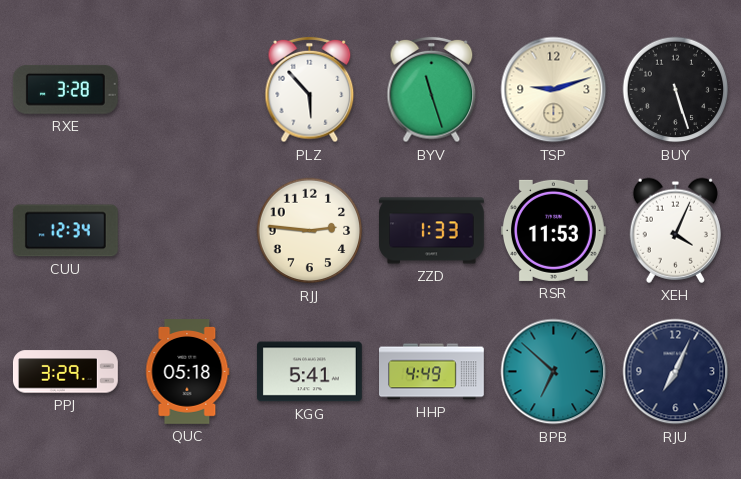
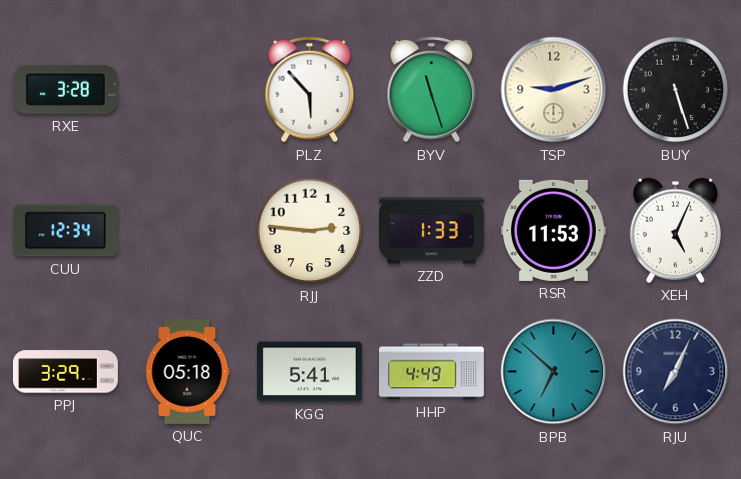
XEH: 4:04 -> 5:04
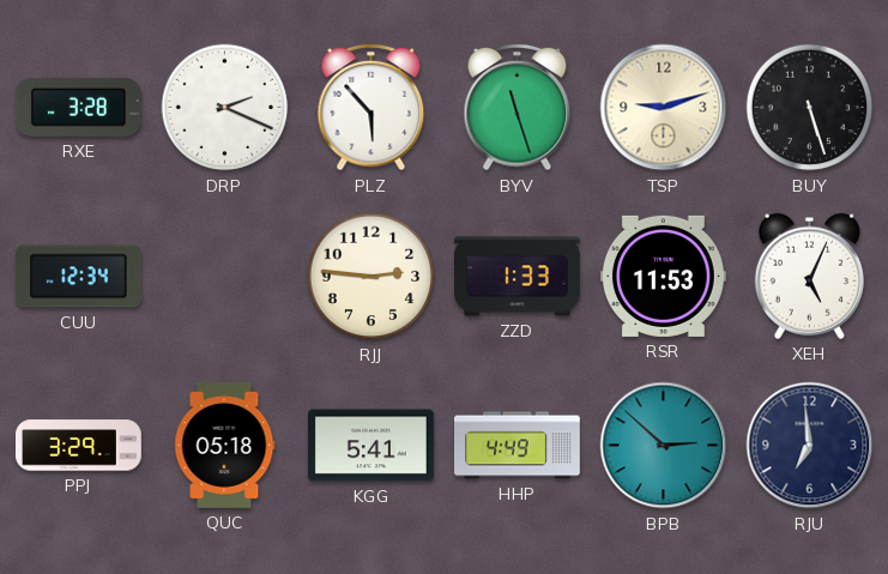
DRP: none -> 2:19
BPB: 6:52 -> 2:52
RJU: 7:04 -> 6:59
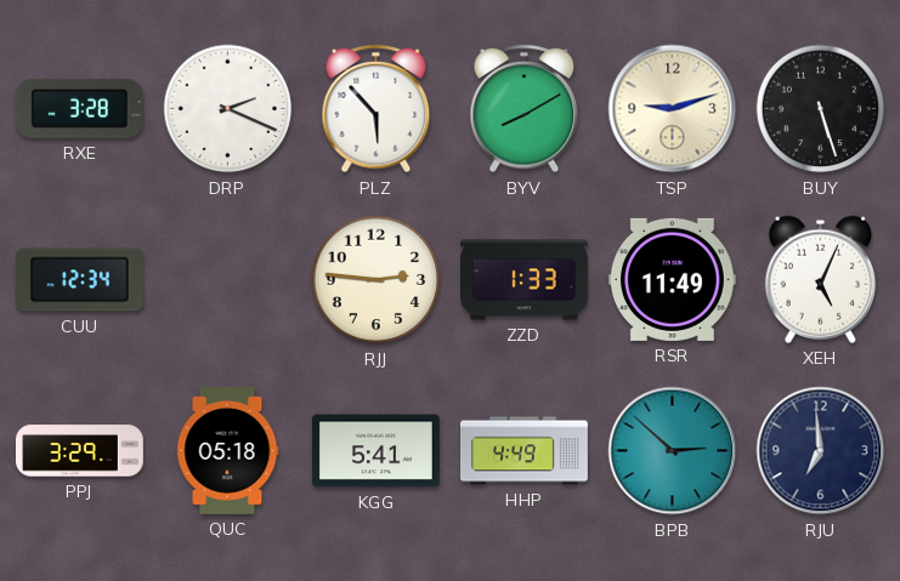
BYV: 11:27 -> 8:10
RSR: 11:53 -> 11:49
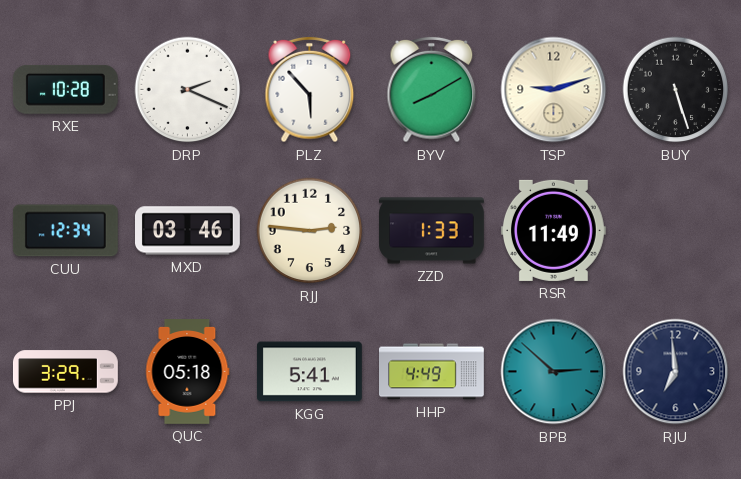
RXE: 3:28 -> 10:28
MXD: none -> 03:46
XEH: 5:04 -> none
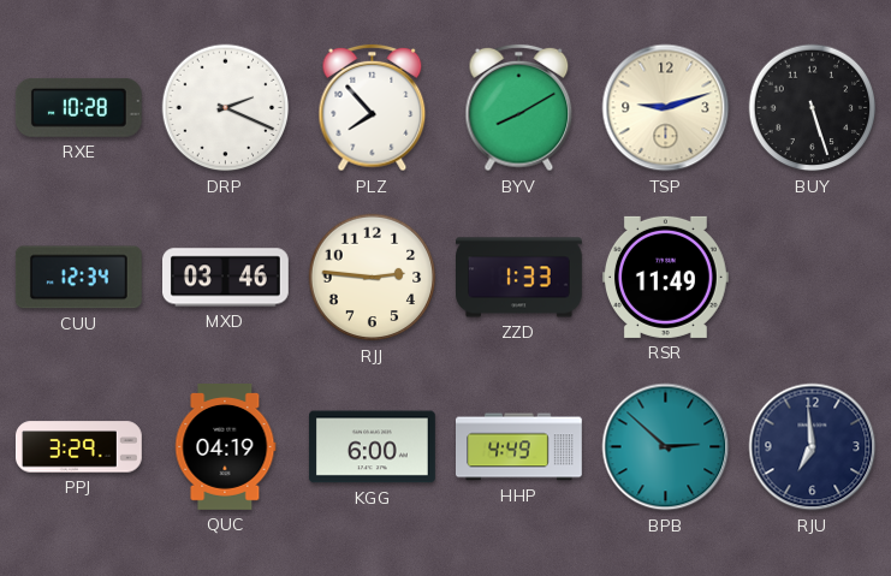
PLZ: 5:53 -> 7:53
QUC: 05:18 -> 04:19
KGG: 5:41 -> 6:00
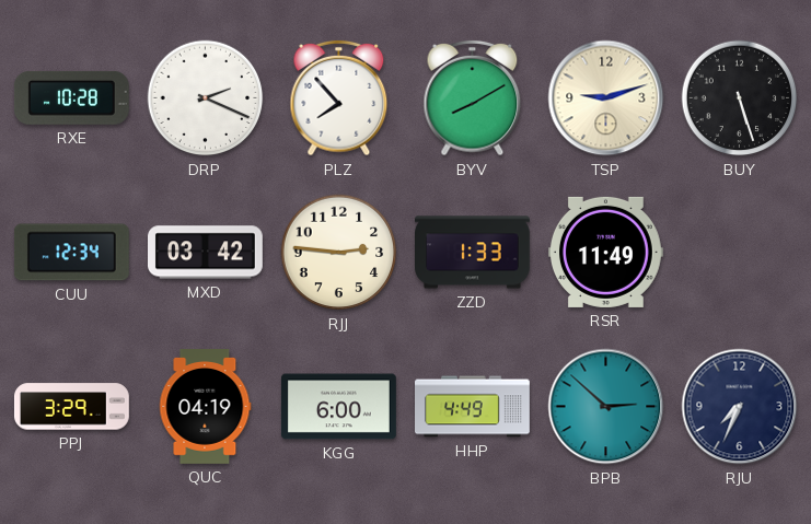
MXD: 03:46 -> 03:42
RJU: 6:59 -> 7:34
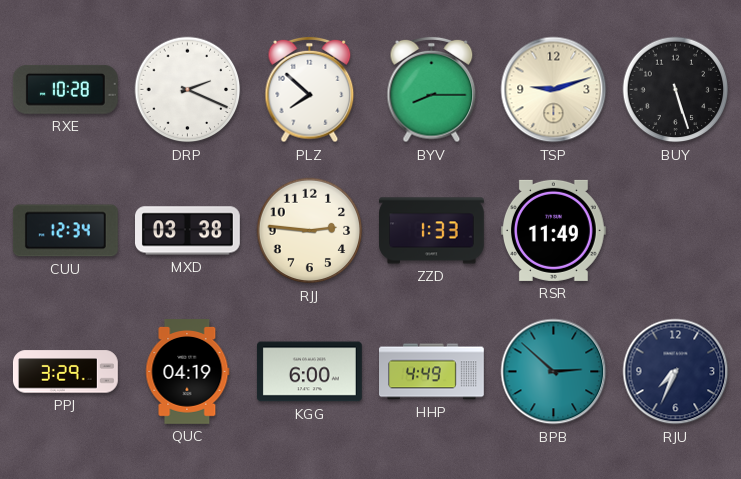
PLZ: 7:53 -> 7:52
BYV: 8:10 -> 8:15
MXD: 03:42 -> 03:38
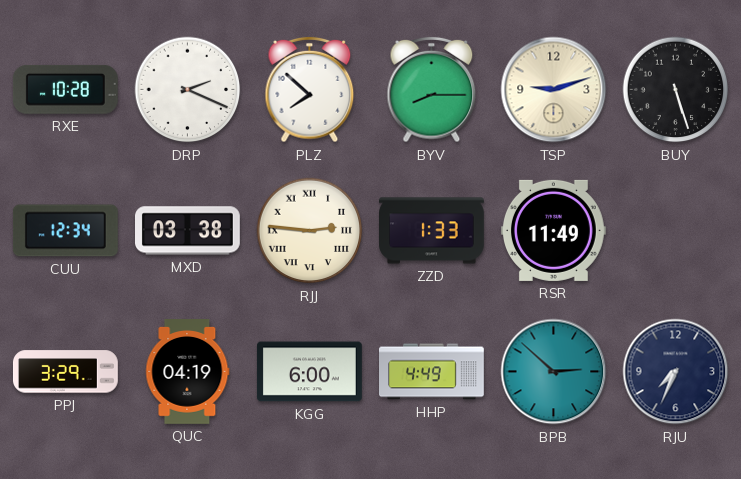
RJJ numerals: Arabic -> Roman
